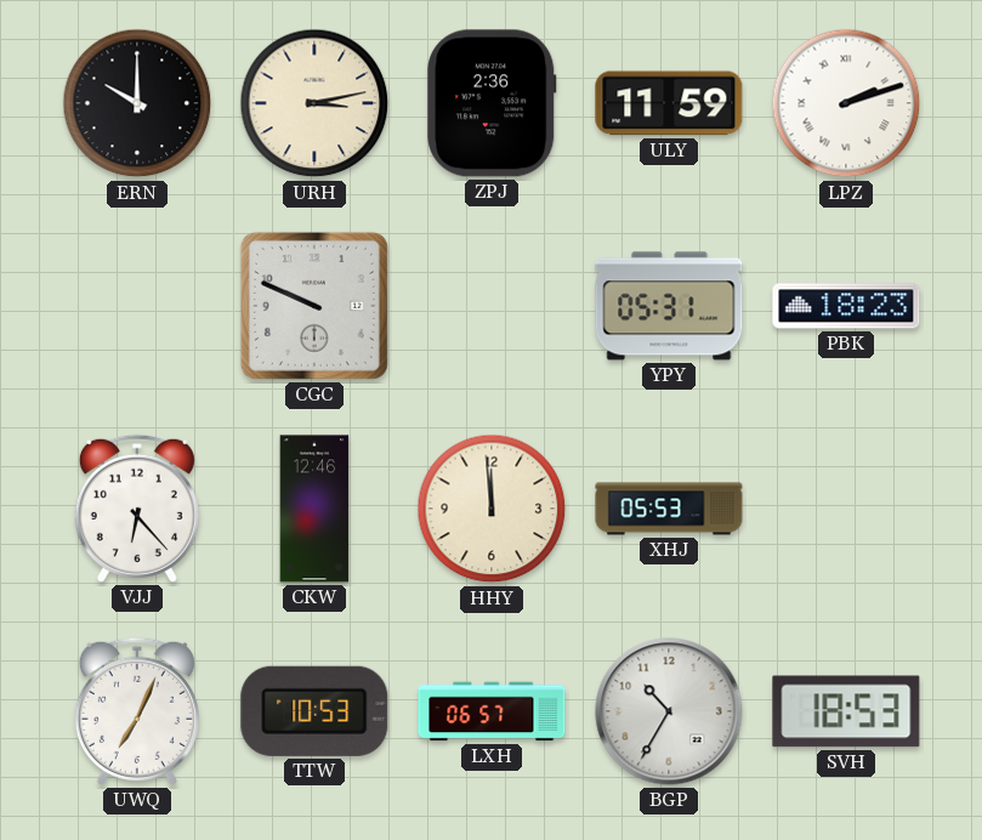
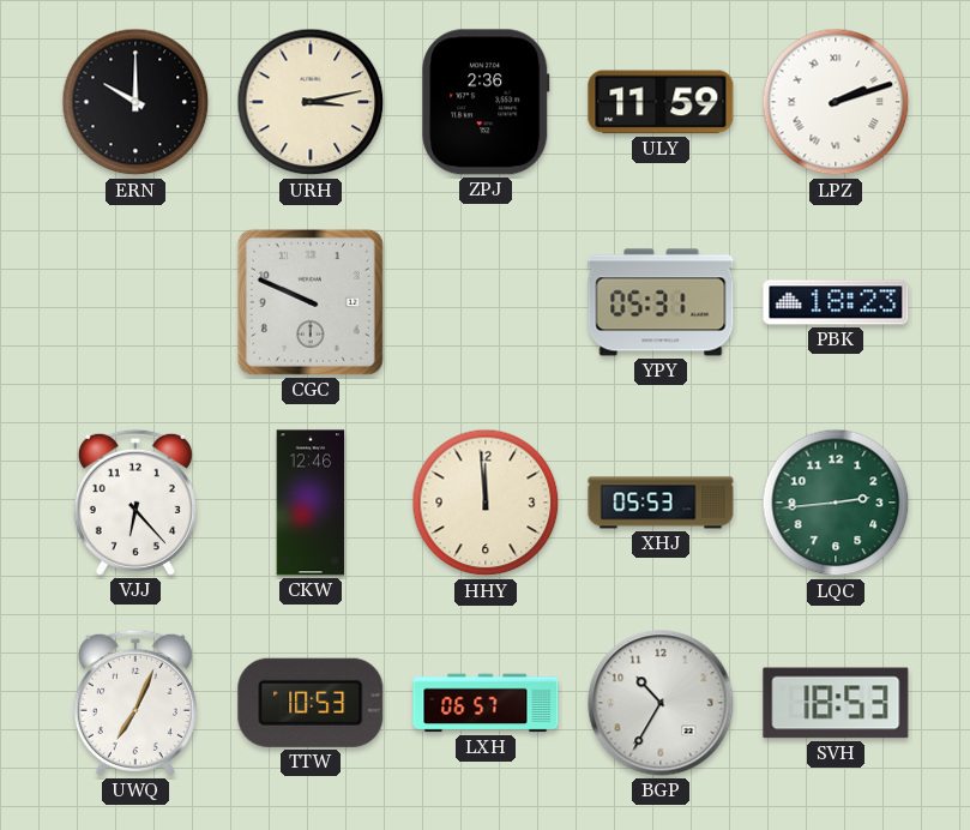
LQC: none -> 2:44
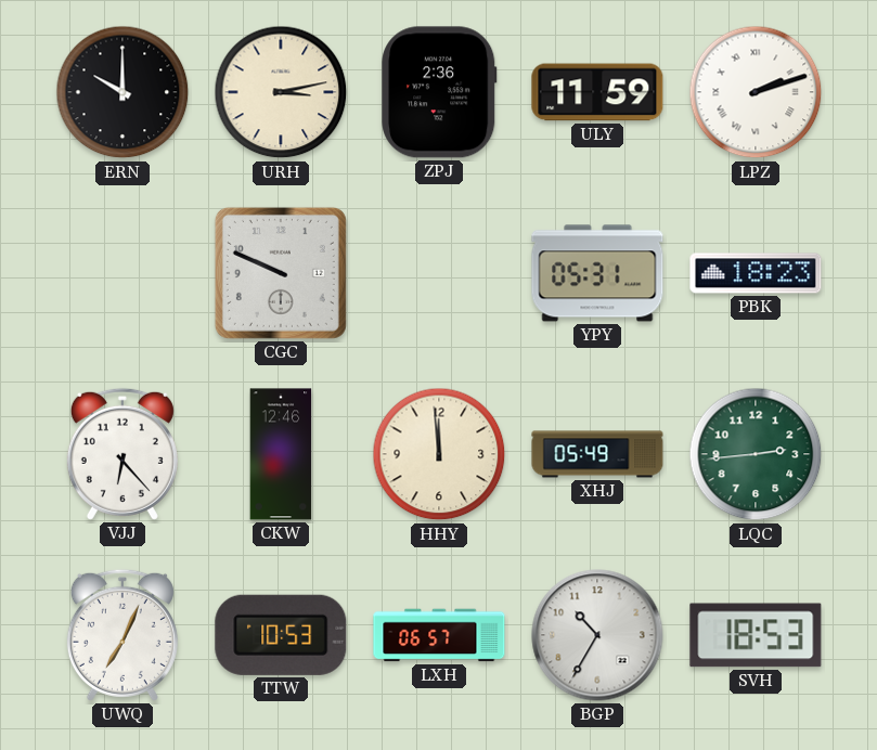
XHJ: 05:53 -> 05:49
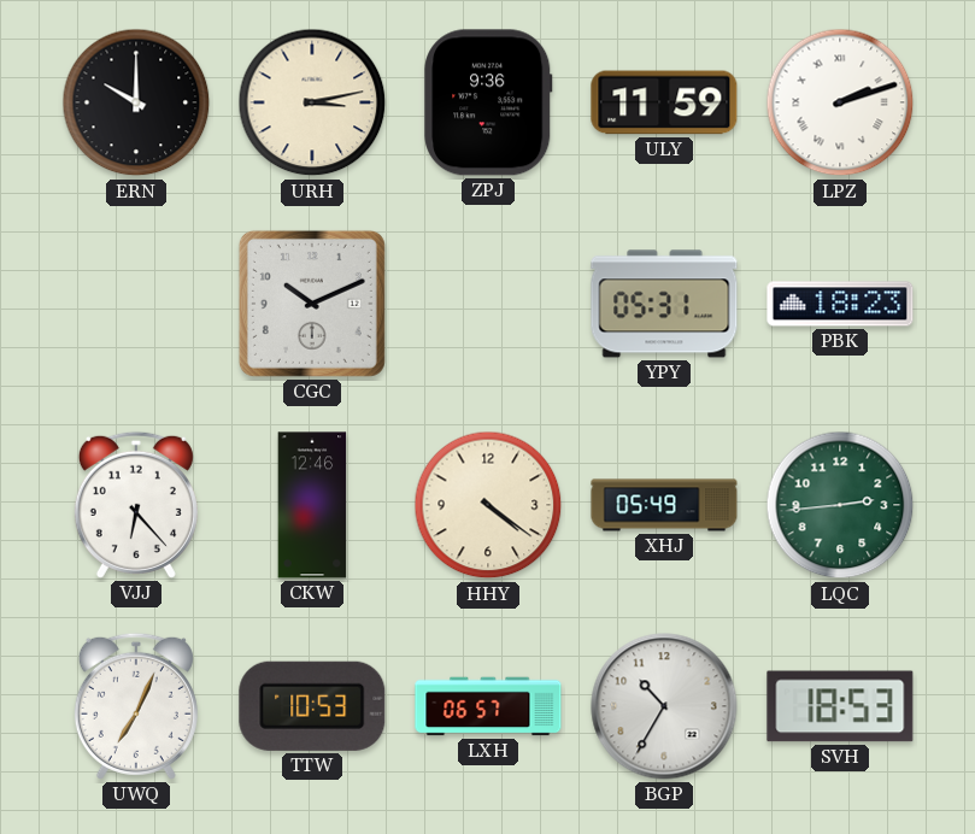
ZPJ: 2:36 -> 9:36
CGC: 9:49 -> 10:11
HHY: 11:59 -> 4:21
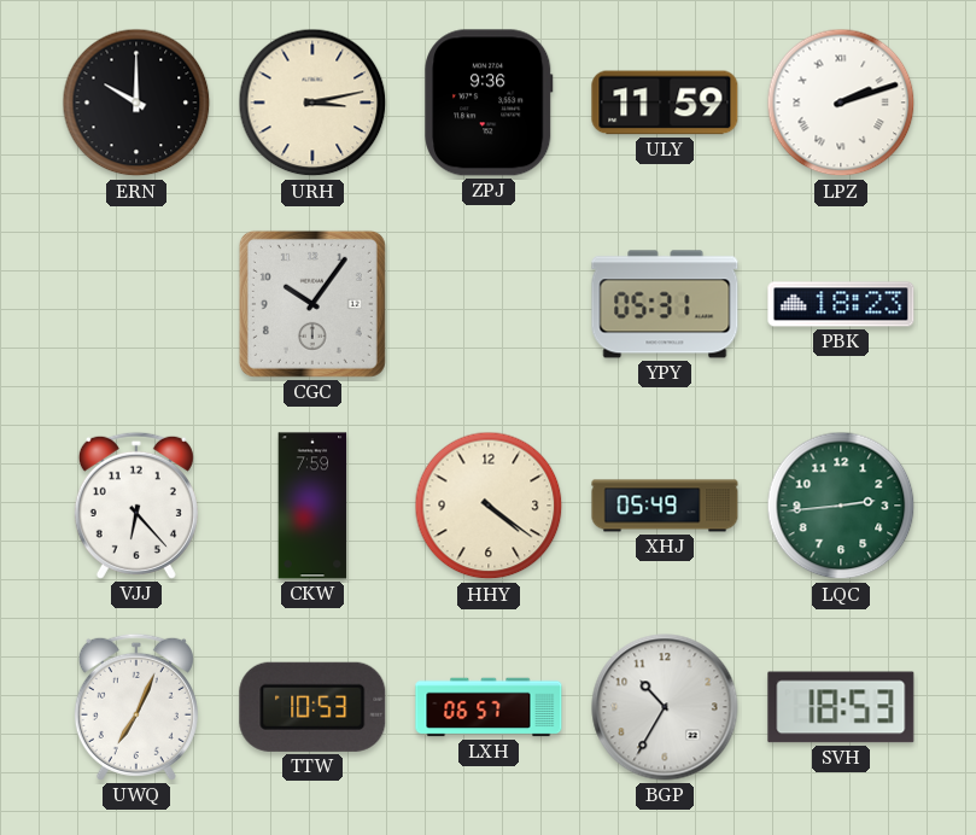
CGC: 10:11 -> 10:06
CKW: 12:46 -> 7:59
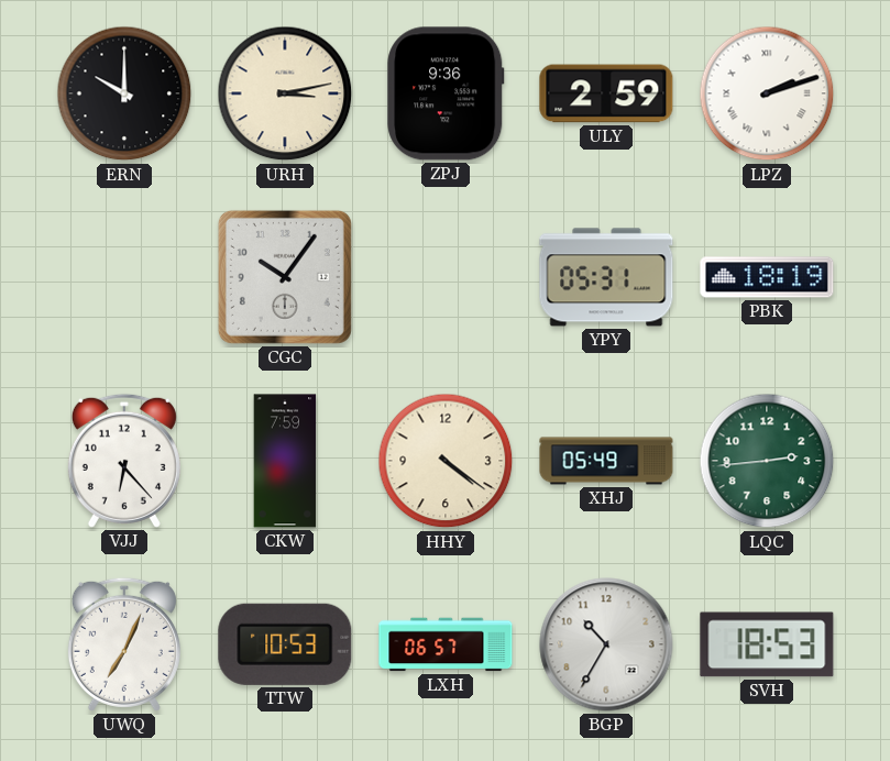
ULY: 11:59 -> 2:59
PBK: 18:23 -> 18:19
